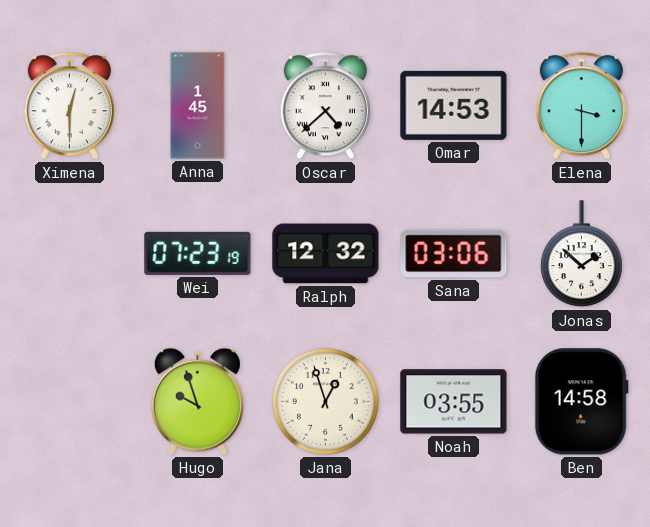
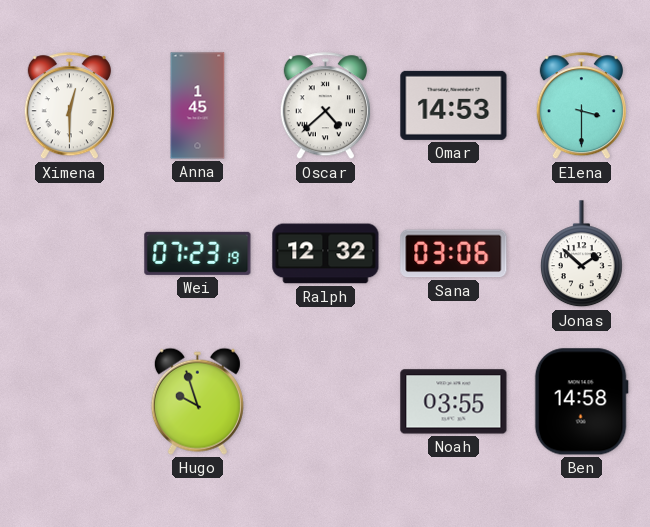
Jana: 12:57 -> none
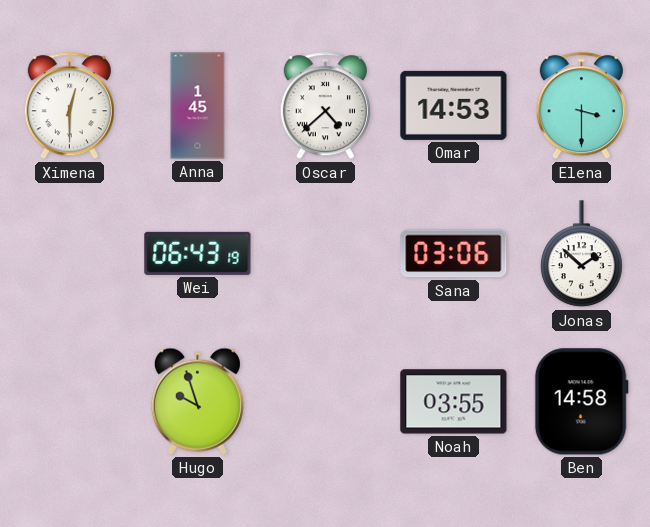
Wei: 07:23 -> 06:43
Ralph: 12:32 -> none
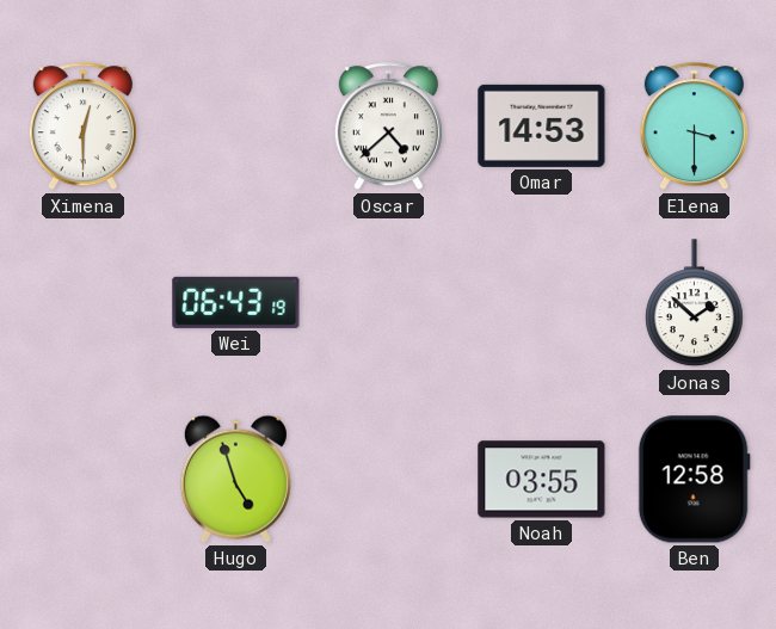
Anna: 1:45 -> none
Sana: 03:06 -> none
Hugo: 9:57 -> 4:57
Ben: 14:58 -> 12:58
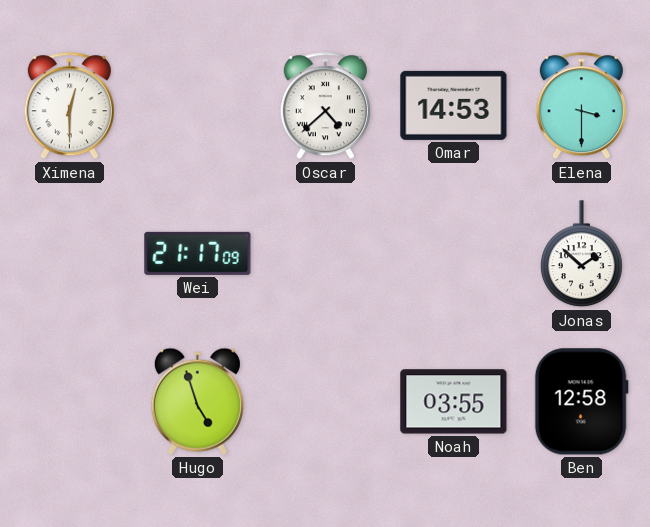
Wei: 06:43 -> 21:17
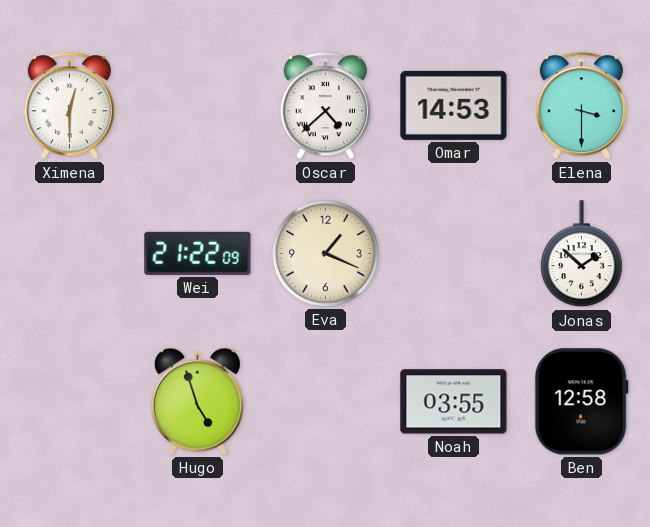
Wei: 21:17 -> 21:22
Eva: none -> 1:19
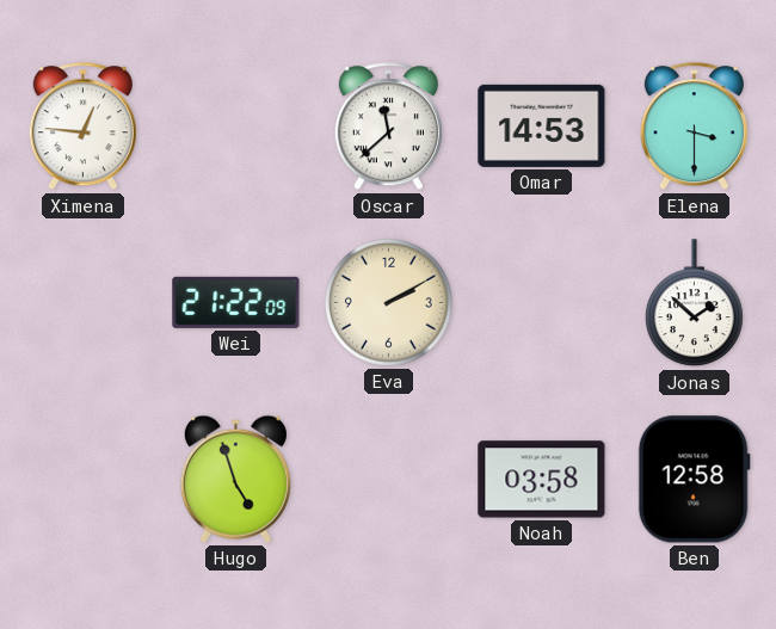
Ximena: 12:30 -> 12:46
Oscar: 4:38 -> 11:38
Eva: 1:19 -> 2:10
Noah: 03:55 -> 03:58
